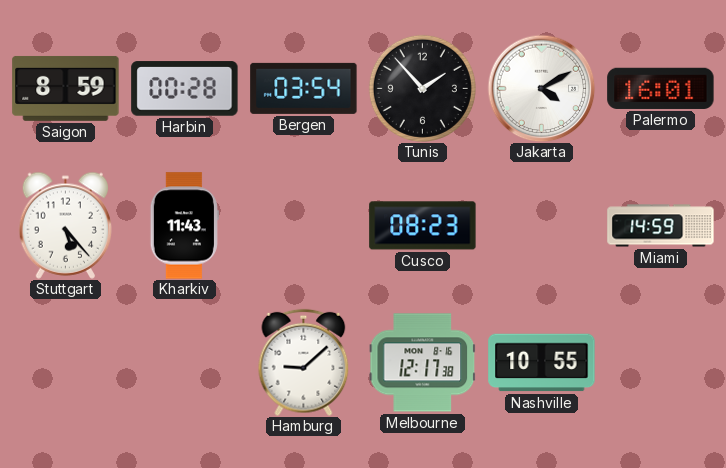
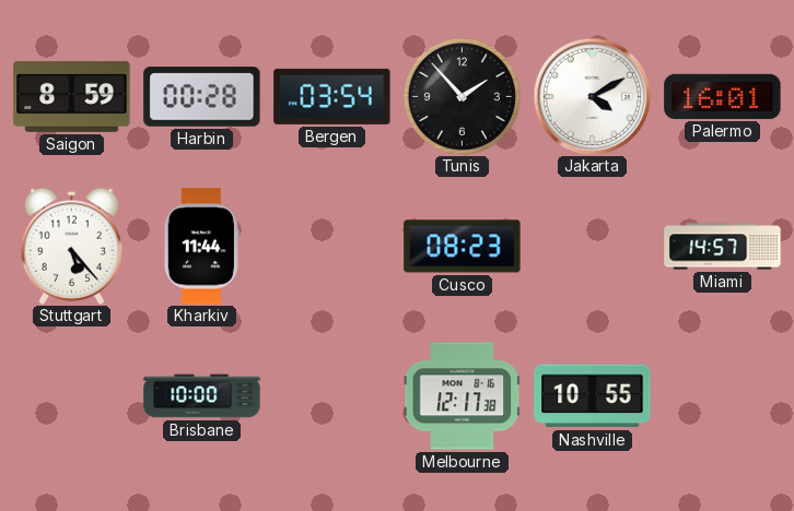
Kharkiv: 11:43 -> 11:44
Miami: 14:59 -> 14:57
Brisbane: none -> 10:00
Hamburg: 9:08 -> none
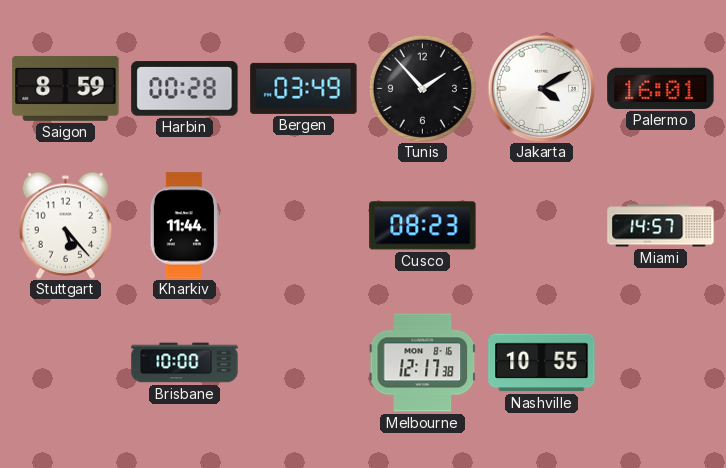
Bergen: 03:54 -> 03:49
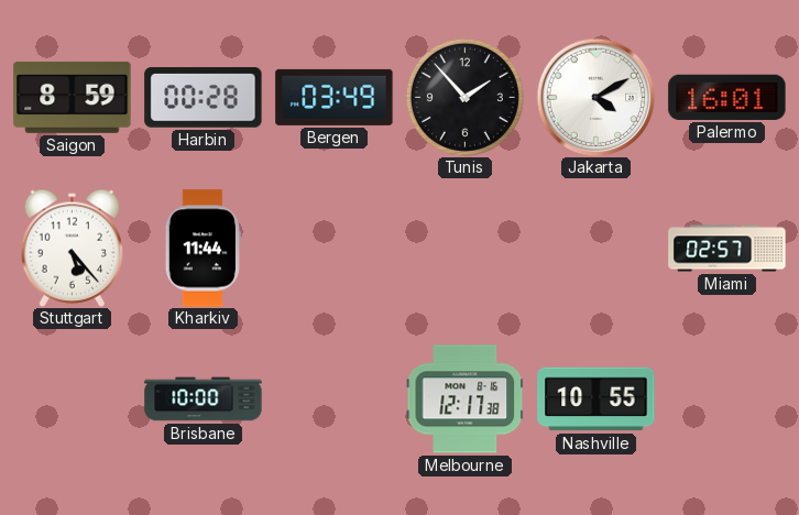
Cusco: 08:23 -> none
Miami: 14:57 -> 02:57
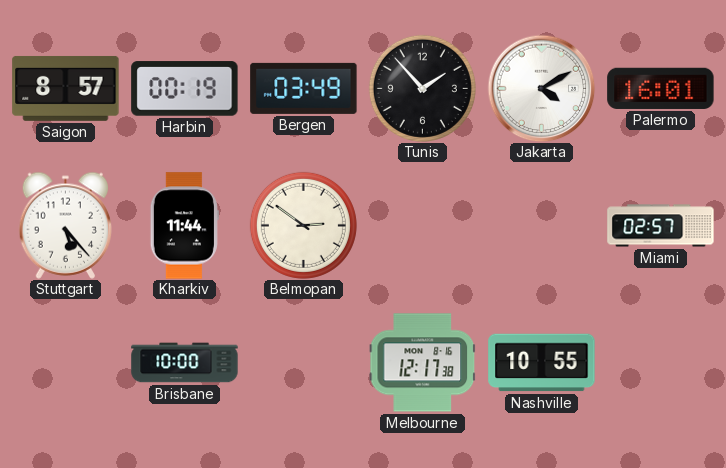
Saigon: 8:59 -> 8:57
Harbin: 00:28 -> 00:19
Belmopan: none -> 2:51
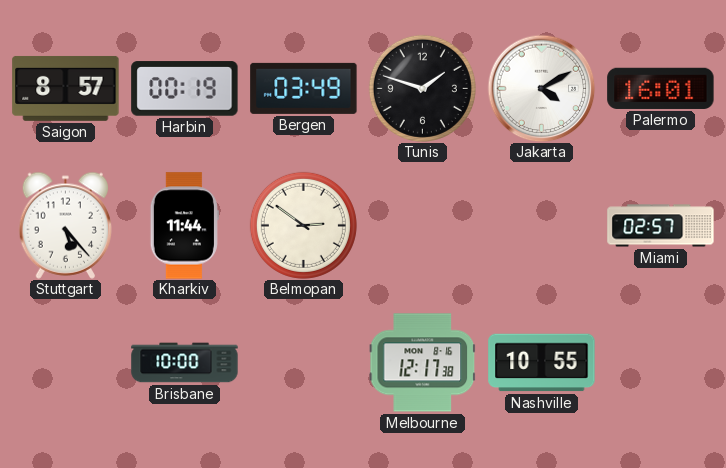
Tunis: 1:53 -> 1:48
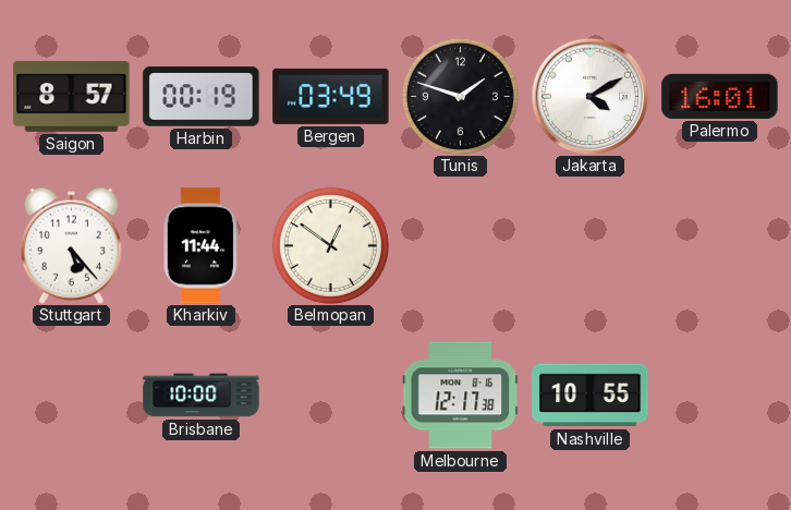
Belmopan: 2:51 -> 12:51
Miami: 02:57 -> none
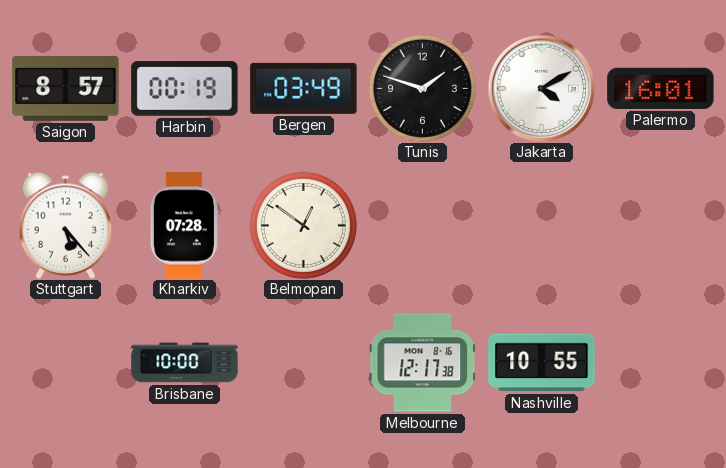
Kharkiv: 11:44 -> 07:28
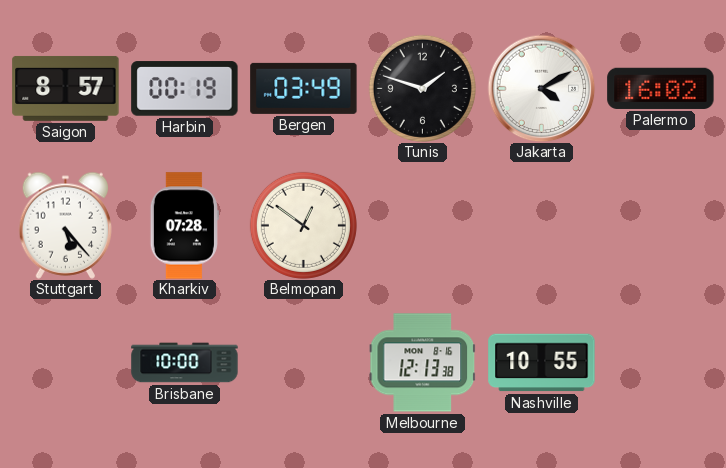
Palermo: 16:01 -> 16:02
Melbourne: 12:17 -> 12:13
